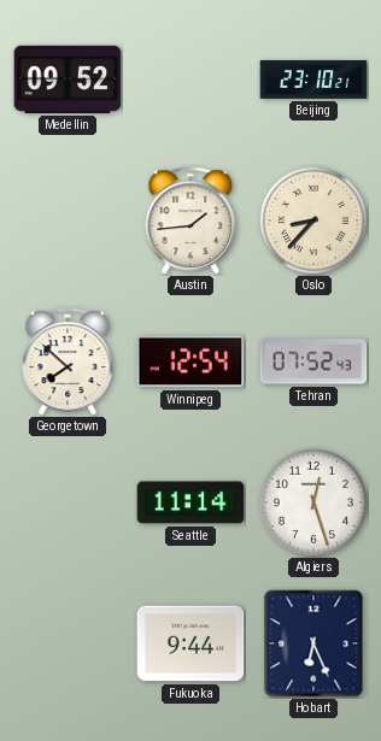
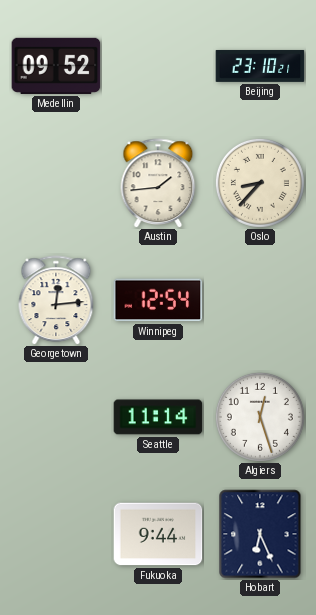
Georgetown: 7:52 -> 12:14
Tehran: 07:52 -> none
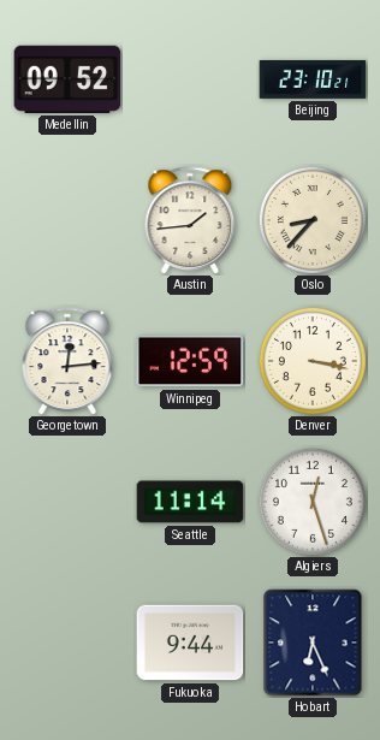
Winnipeg: 12:54 -> 12:59
Denver: none -> 3:17
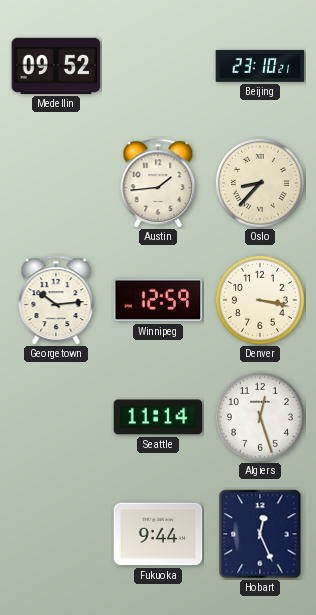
Georgetown: 12:14 -> 10:14
Hobart: 6:26 -> 12:26
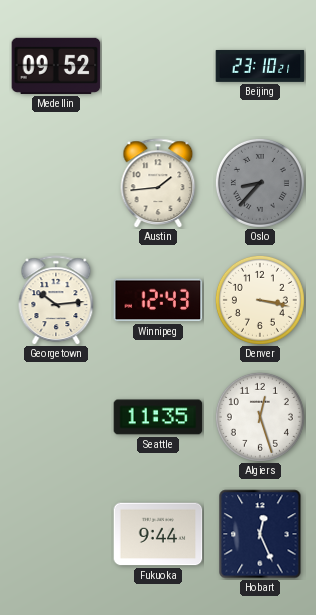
Oslo dial: cream -> grey
Winnipeg: 12:59 -> 12:43
Seattle: 11:14 -> 11:35
